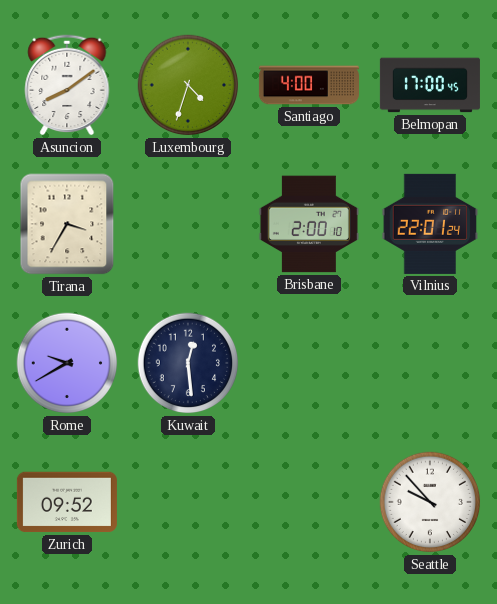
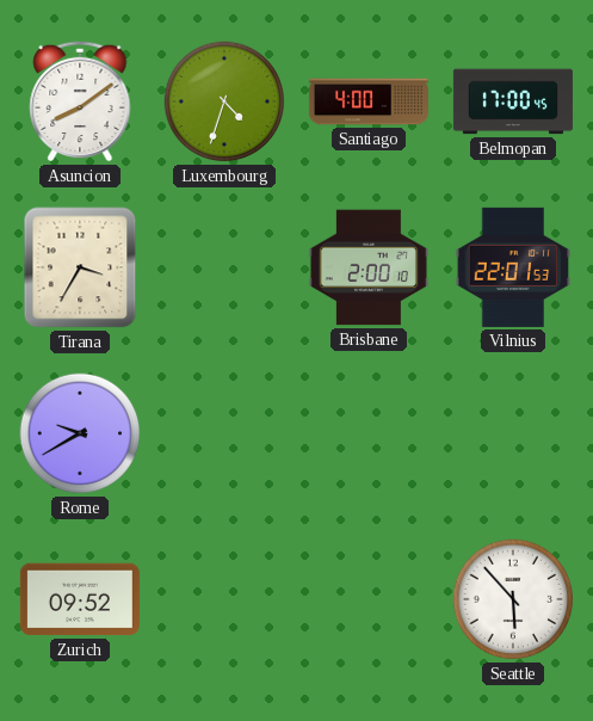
Vilnius: 22:01:24 -> 22:01:53
Kuwait: 12:29 -> none
Seattle: 9:53 -> 5:53
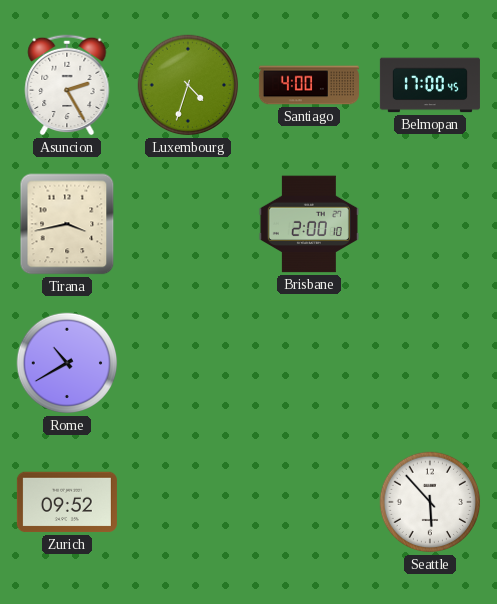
Asuncion: 8:09 -> 2:25
Tirana: 3:35 -> 3:43
Vilnius: 22:01 -> none
Rome: 9:40 -> 10:40
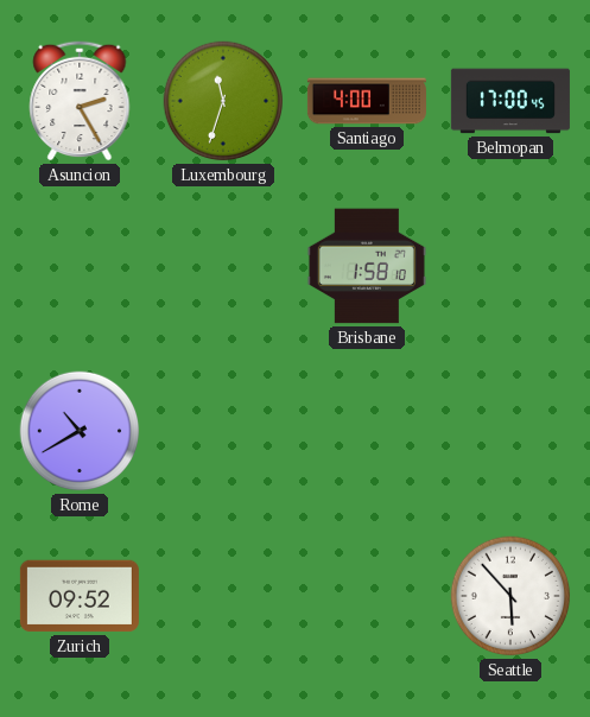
Luxembourg: 4:33 -> 11:33
Tirana: 3:43 -> none
Brisbane: 2:00 -> 1:58
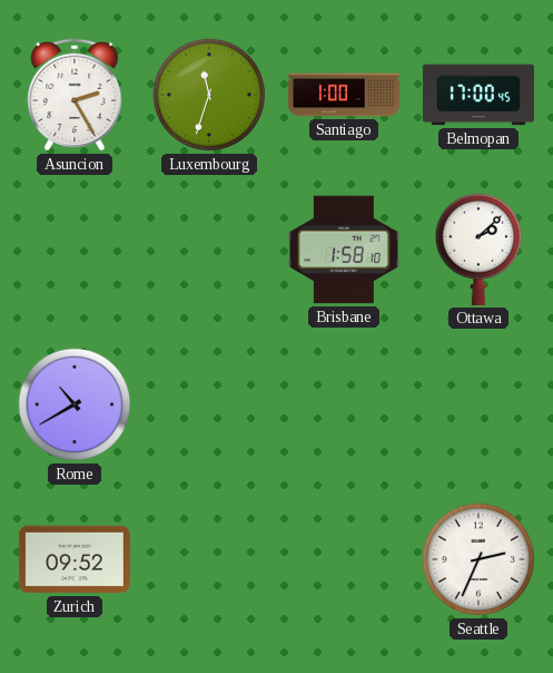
Santiago: 4:00 -> 1:00
Ottawa: none -> 2:08
Seattle: 5:53 -> 2:34
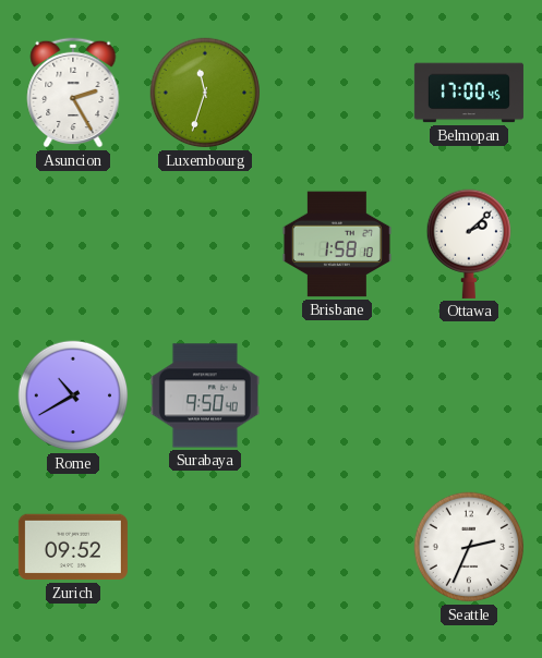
Santiago: 1:00 -> none
Surabaya: none -> 9:50
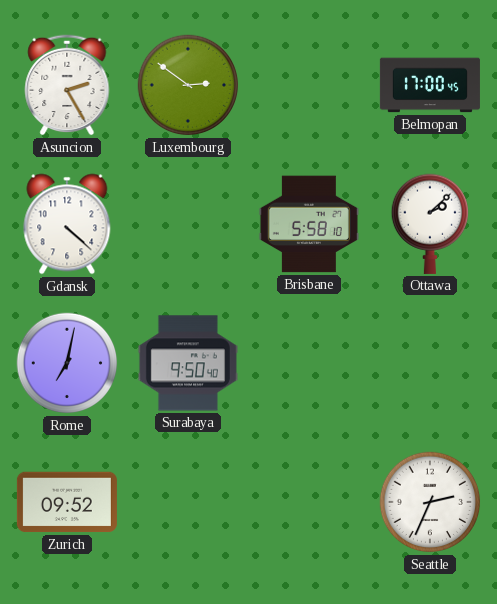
Luxembourg: 11:33 -> 2:51
Gdansk: none -> 4:22
Brisbane: 1:58 -> 5:58
Rome: 10:40 -> 7:02
